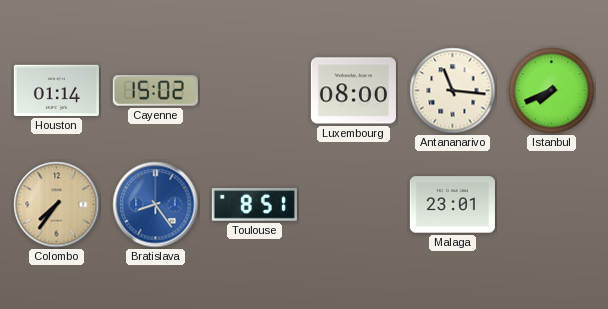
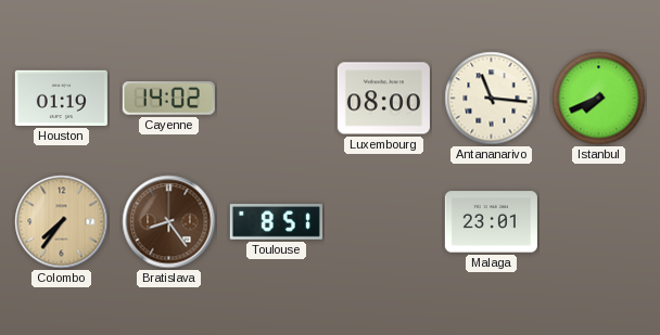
Houston: 01:14 -> 01:19
Cayenne: 15:02 -> 14:02
Bratislava dial: blue -> brown
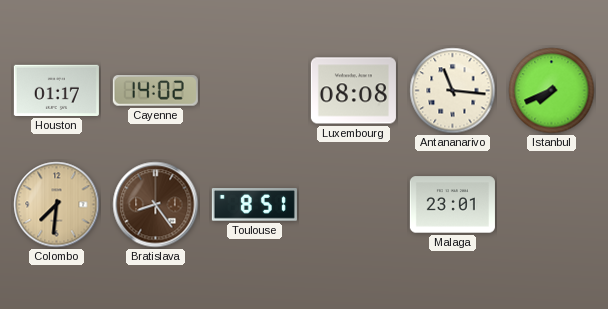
Houston: 01:19 -> 01:17
Luxembourg: 08:00 -> 08:08
Colombo: 7:36 -> 7:31
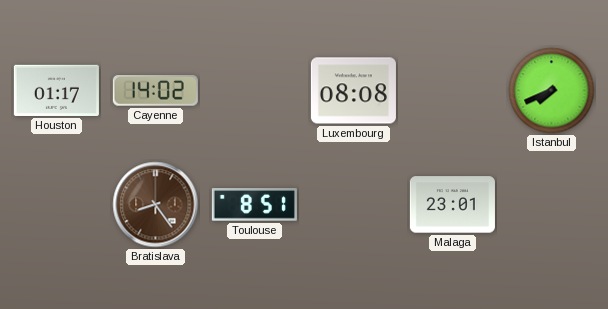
Antananarivo: 11:16 -> none
Colombo: 7:31 -> none
